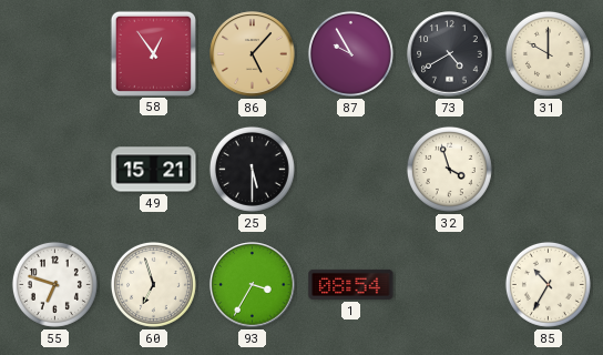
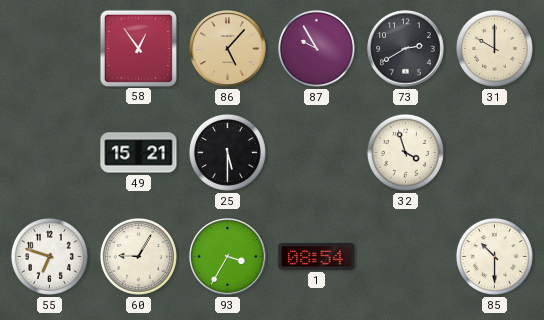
73: 4:40 -> 2:40
60: 6:57 -> 9:05
85: 10:35 -> 10:30
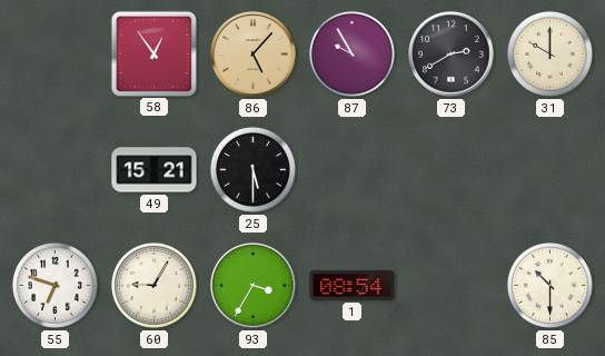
32: 3:57 -> none
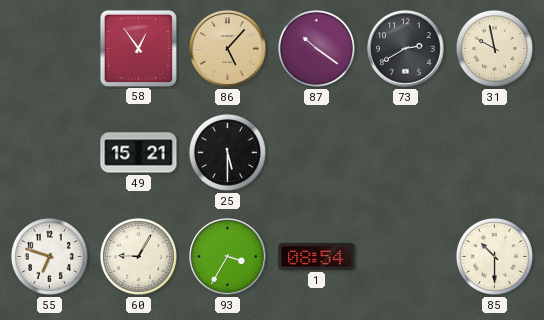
87: 9:55 -> 10:21
31: 10:00 -> 9:58
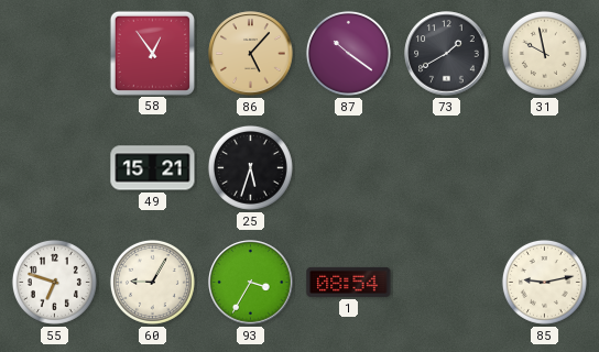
73: 2:40 -> 1:40
25: 5:30 -> 5:33
85: 10:30 -> 9:13
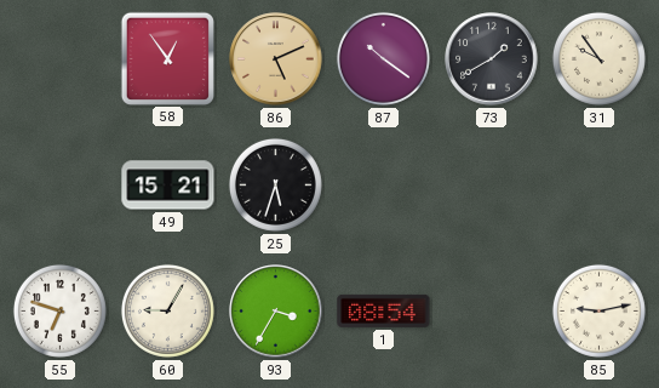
86: 5:07 -> 5:11
31: 9:58 -> 9:54
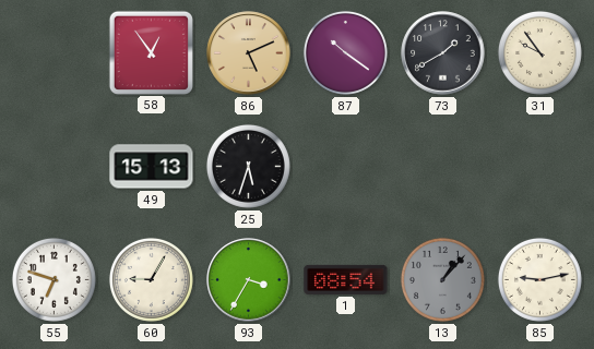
49: 15:21 -> 15:13
13: none -> 1:07
